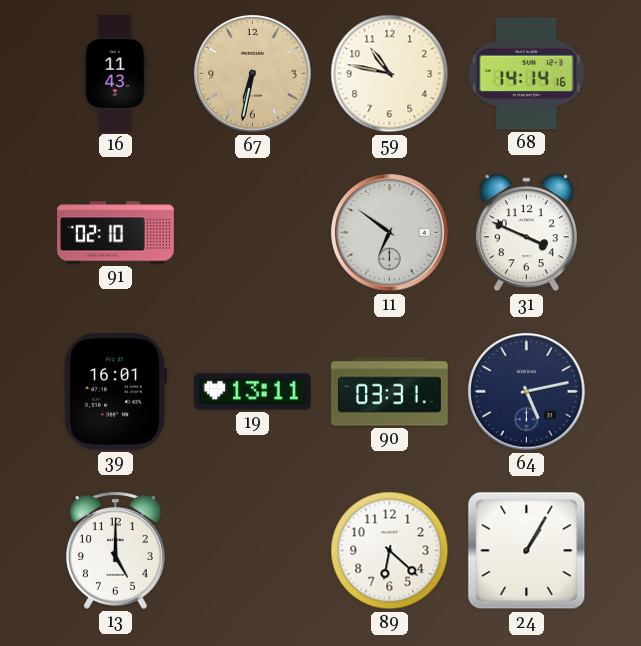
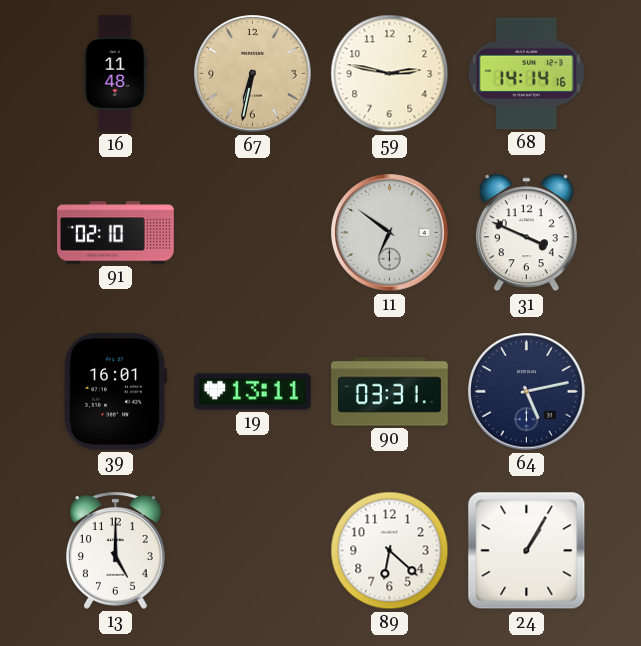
16: 11:43 -> 11:48
59: 10:47 -> 2:47
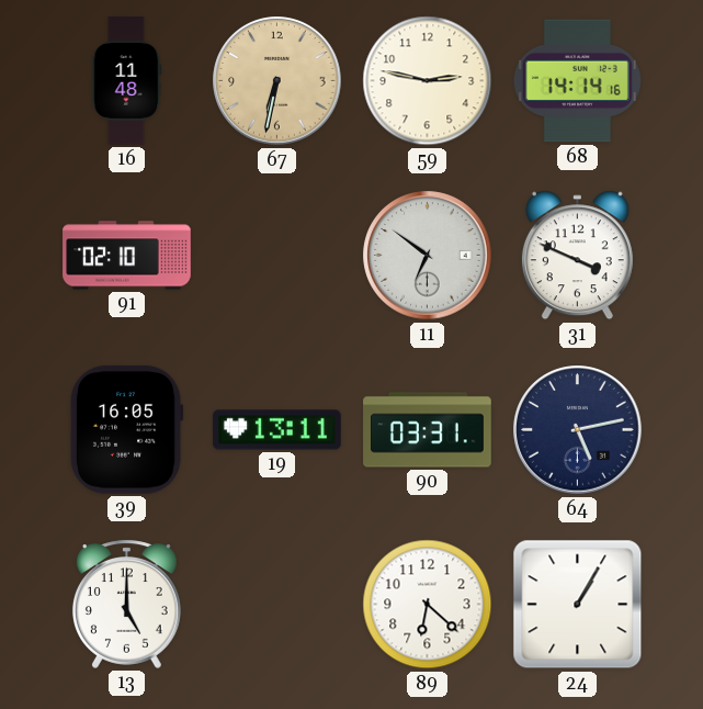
39: 16:01 -> 16:05
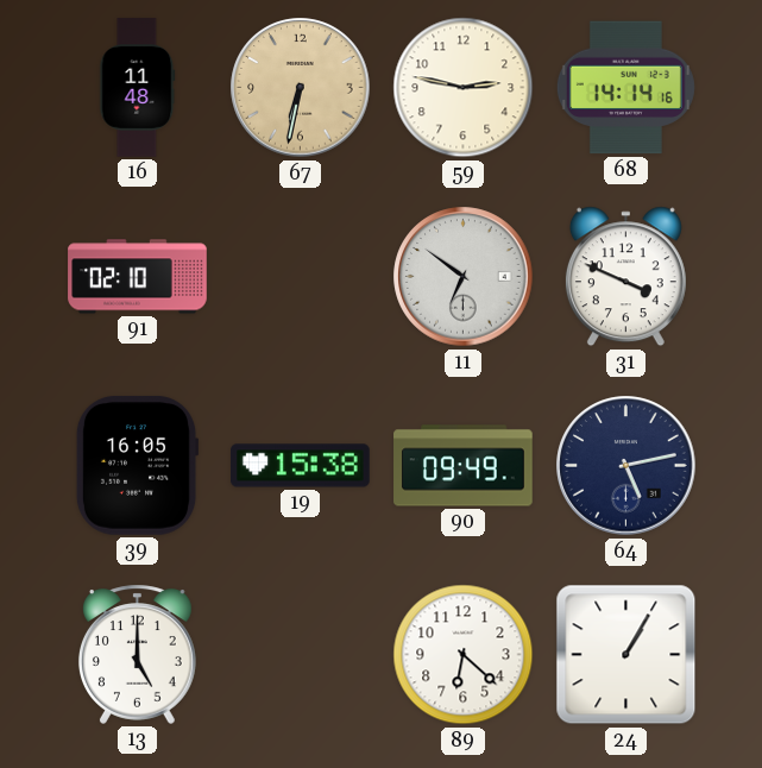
19: 13:11 -> 15:38
90: 03:31 -> 09:49
